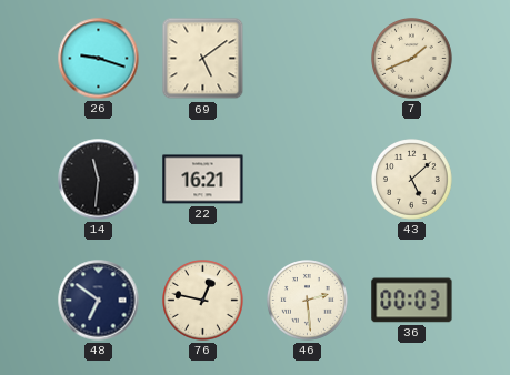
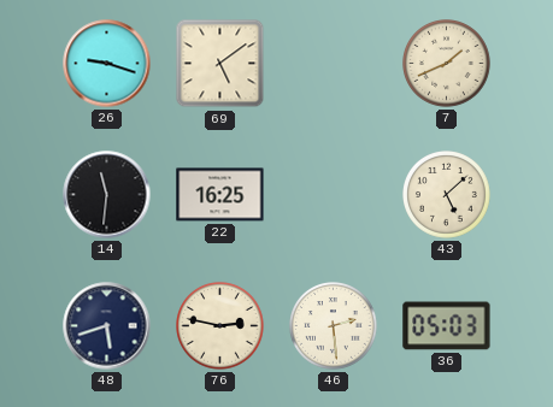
22: 16:21 -> 16:25
48: 6:51 -> 5:42
76: 12:47 -> 2:47
36: 00:03 -> 05:03
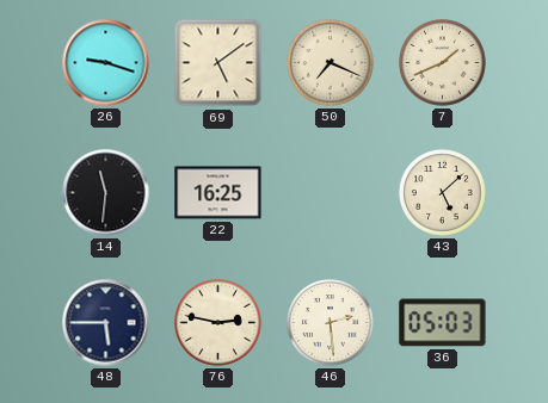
50: none -> 7:19
48: 5:42 -> 5:45
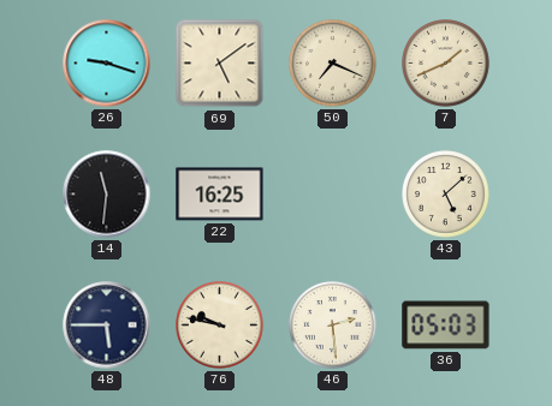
76: 2:47 -> 9:47
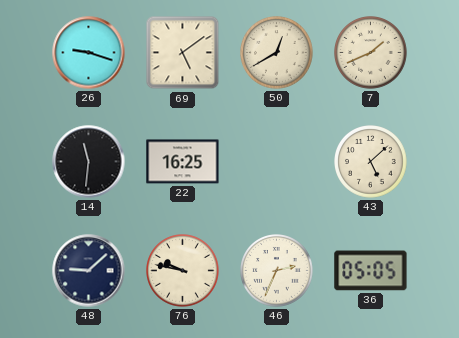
50: 7:19 -> 12:40
48: 5:45 -> 9:08
46: 2:29 -> 2:34
36: 05:03 -> 05:05
